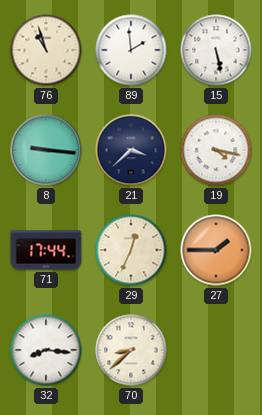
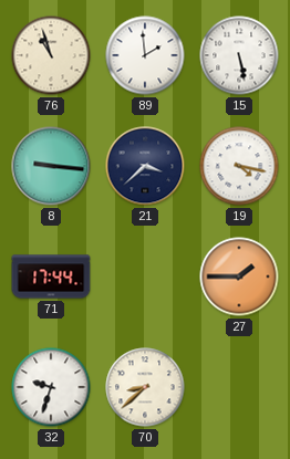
29: 12:34 -> none
32: 8:16 -> 9:33
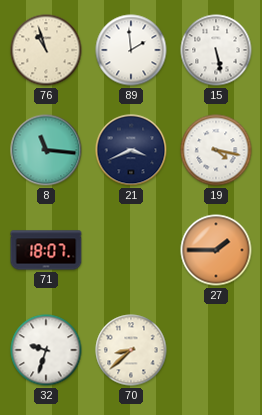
8: 9:16 -> 11:16
21: 3:38 -> 3:41
71: 17:44 -> 18:07
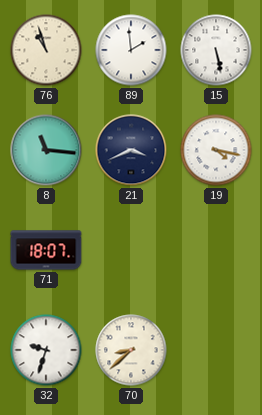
27: 1:45 -> none
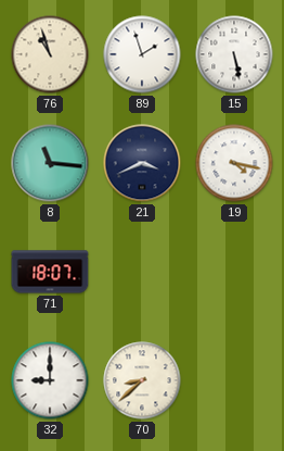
89: 1:59 -> 1:57
32: 9:33 -> 9:00
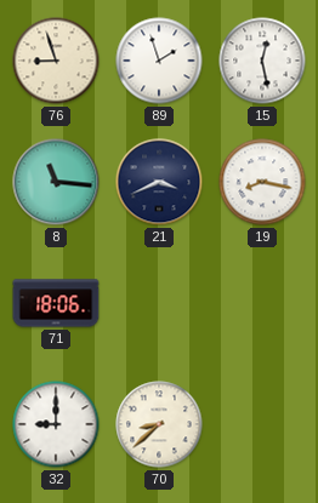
76: 10:57 -> 8:57
15: 5:28 -> 12:28
19: 4:17 -> 8:17
71: 18:07 -> 18:06
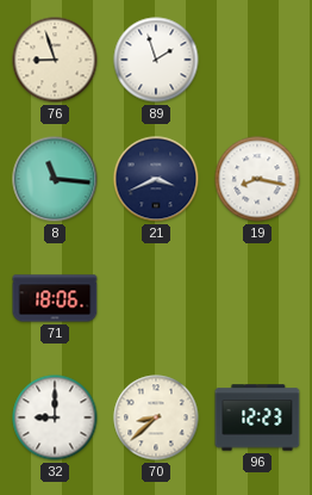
15: 12:28 -> none
96: none -> 12:23
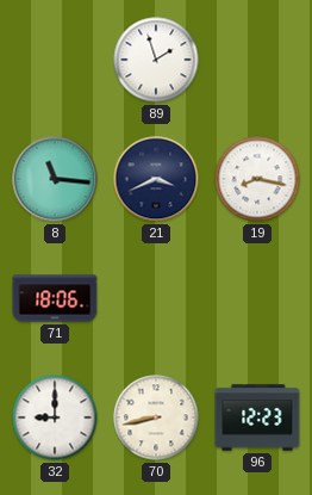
76: 8:57 -> none
70: 8:38 -> 8:43
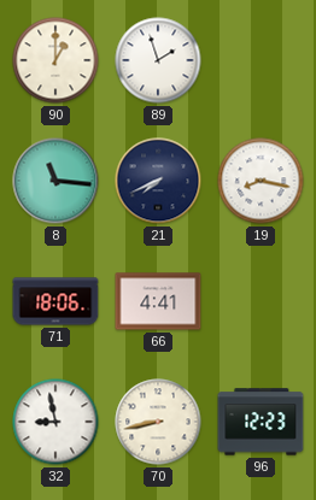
90: none -> 1:00
21: 3:41 -> 7:41
66: none -> 4:41
32: 9:00 -> 8:58
